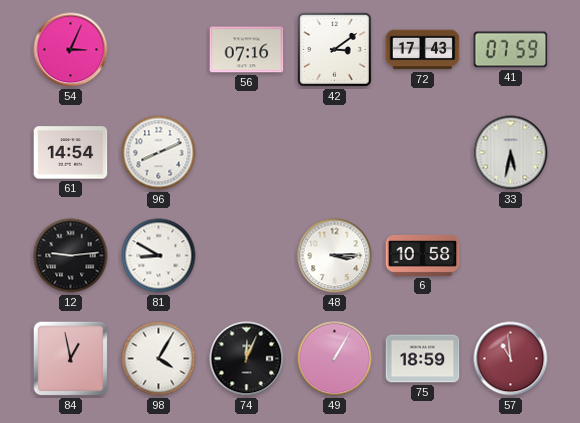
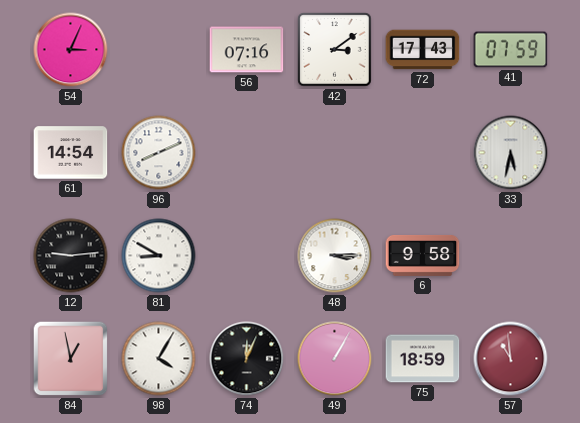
6: 10:58 -> 9:58
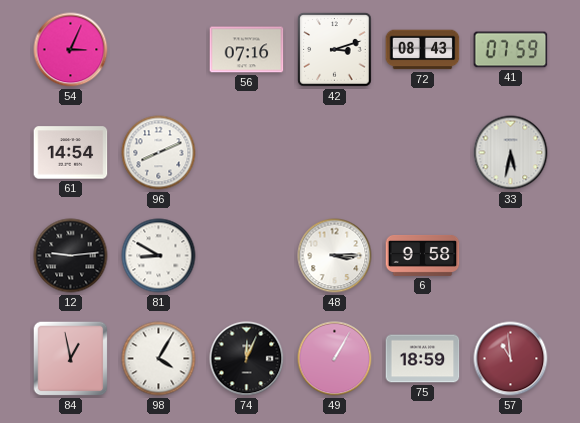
42: 3:09 -> 3:12
72: 17:43 -> 08:43
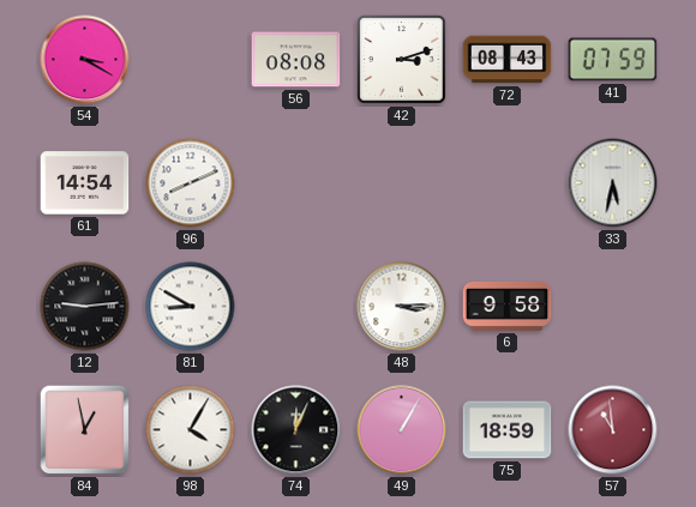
54: 3:04 -> 3:20
56: 07:16 -> 08:08
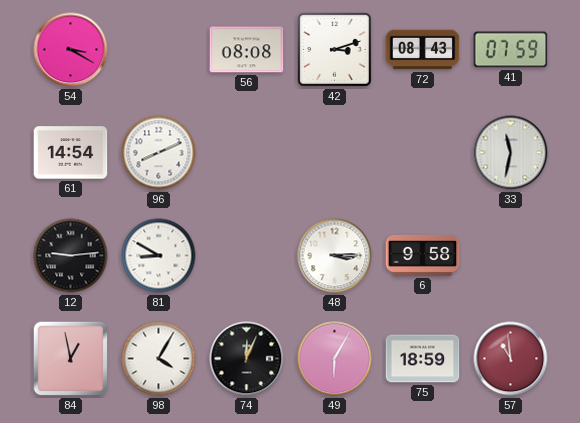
33: 5:32 -> 11:32
49: 1:05 -> 6:05
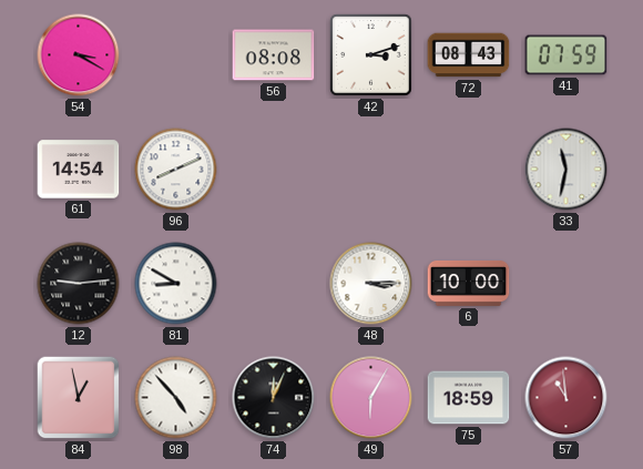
6: 9:58 -> 10:00
98: 4:05 -> 4:53
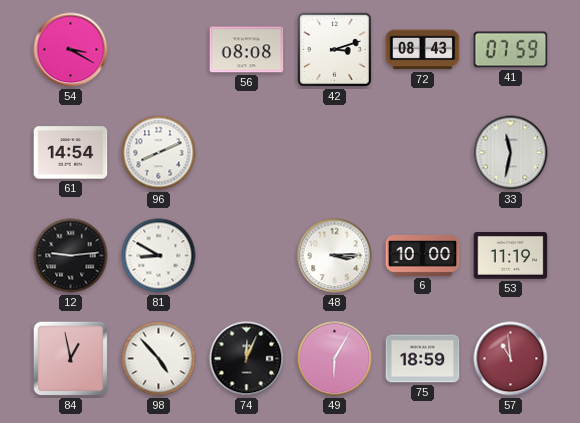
53: none -> 11:19
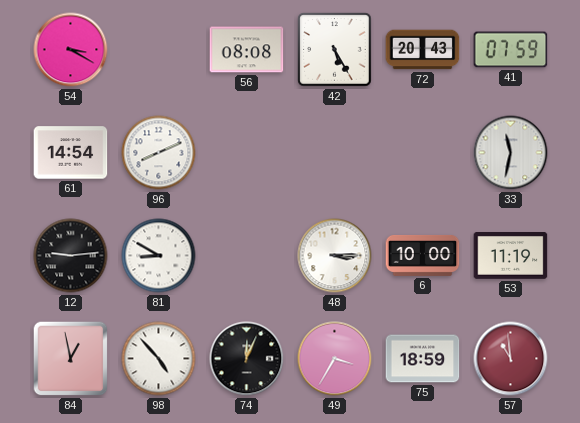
42: 3:12 -> 5:25
72: 08:43 -> 20:43
49: 6:05 -> 3:35
